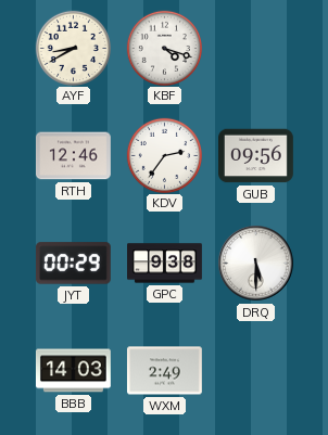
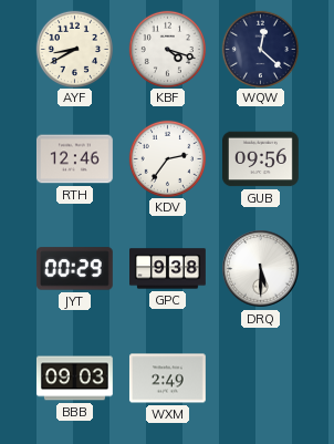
WQW: none -> 12:22
BBB: 14:03 -> 09:03
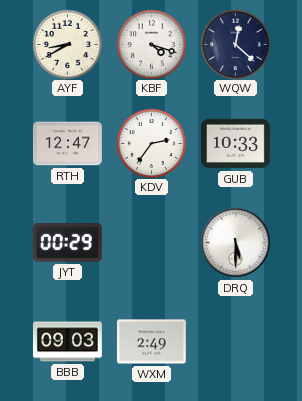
RTH: 12:46 -> 12:47
GUB: 09:56 -> 10:33
GPC: 9:38 -> none
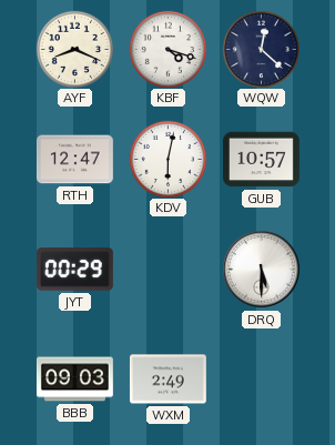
AYF: 8:40 -> 8:19
KDV: 2:36 -> 6:02
GUB: 10:33 -> 10:57
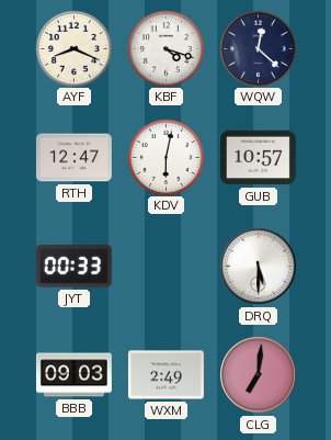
JYT: 00:29 -> 00:33
CLG: none -> 7:01
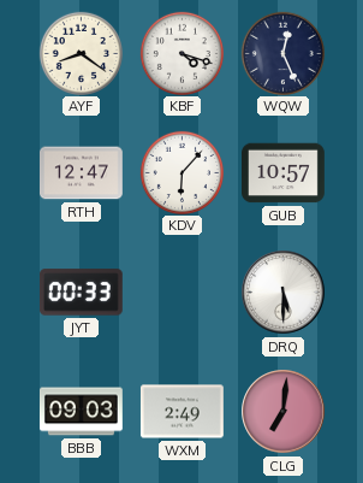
AYF: 8:19 -> 8:21
WQW: 12:22 -> 12:26
KDV: 6:02 -> 6:07
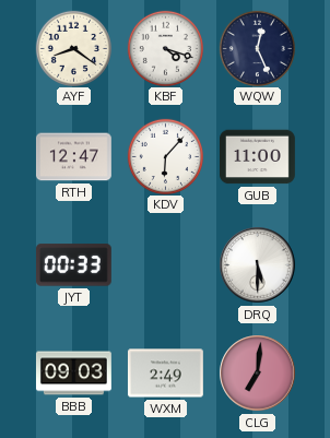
GUB: 10:57 -> 11:00
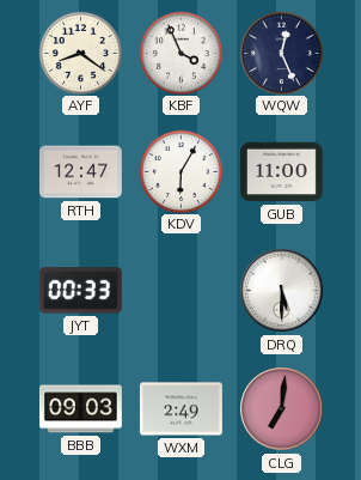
KBF: 4:18 -> 3:56
KDV: 6:07 -> 6:05
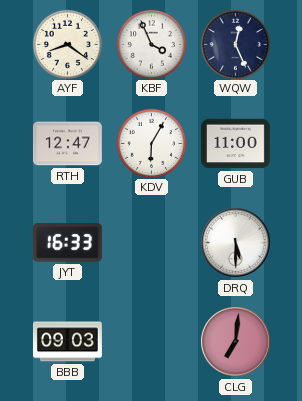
JYT: 00:33 -> 16:33
WXM: 2:49 -> none
